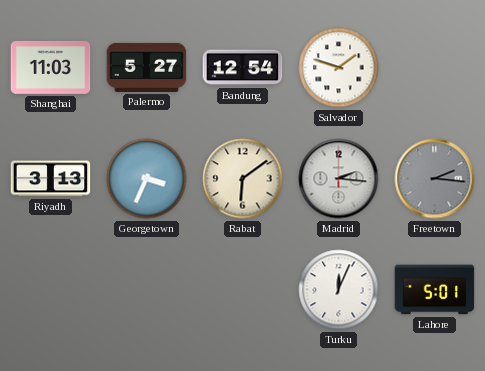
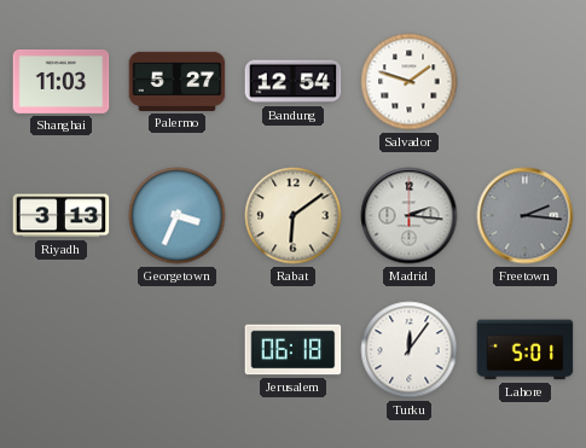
Jerusalem: none -> 06:18
Turku: 12:04 -> 12:06
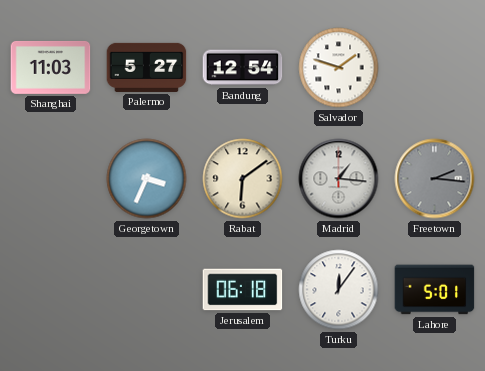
Riyadh: 3:13 -> none
Madrid: 2:16 -> 1:16
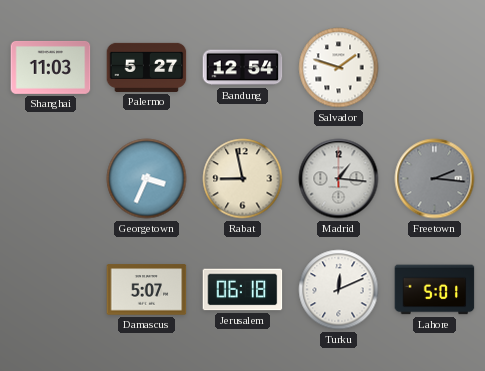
Rabat: 6:09 -> 8:58
Damascus: none -> 5:07
Turku: 12:06 -> 12:11
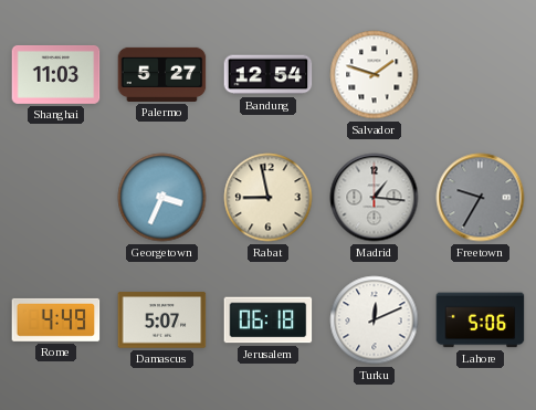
Freetown: 2:16 -> 9:35
Rome: none -> 4:49
Lahore: 5:01 -> 5:06
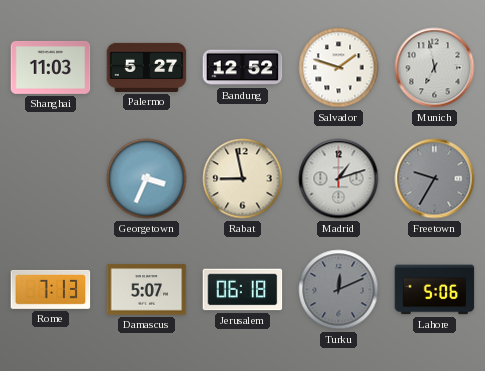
Bandung: 12:54 -> 12:52
Munich: none -> 6:58
Madrid: 1:16 -> 1:12
Rome: 4:49 -> 7:13
Turku dial: white -> grey
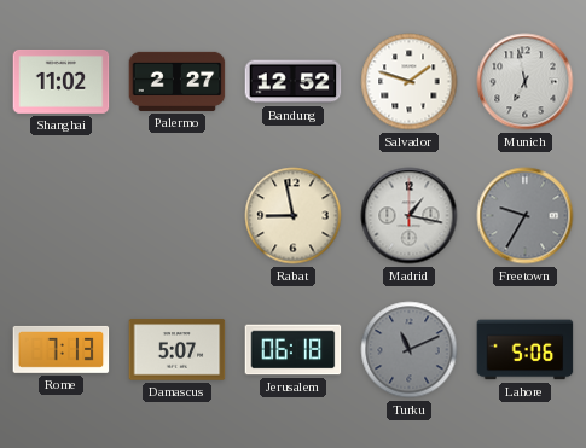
Shanghai: 11:03 -> 11:02
Palermo: 5:27 -> 2:27
Georgetown: 3:34 -> none
Madrid: 1:12 -> 1:17
Turku: 12:11 -> 11:11
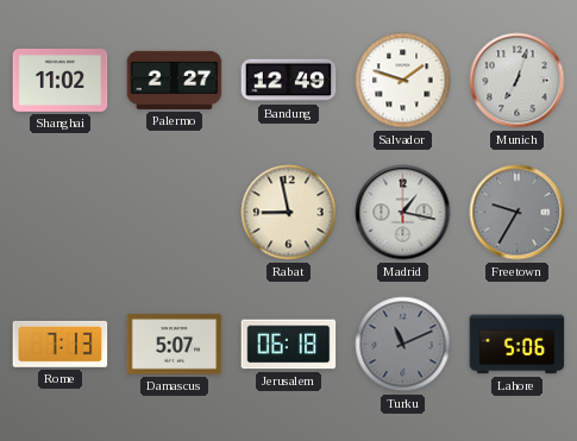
Bandung: 12:52 -> 12:49
Munich: 6:58 -> 7:03
